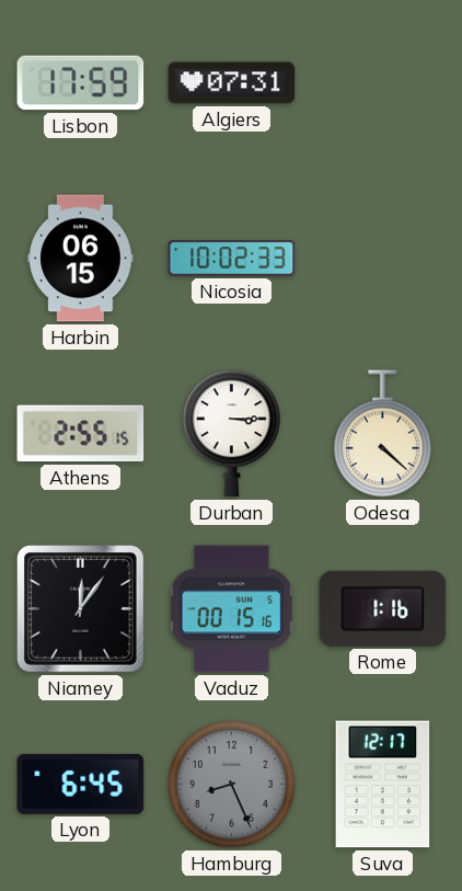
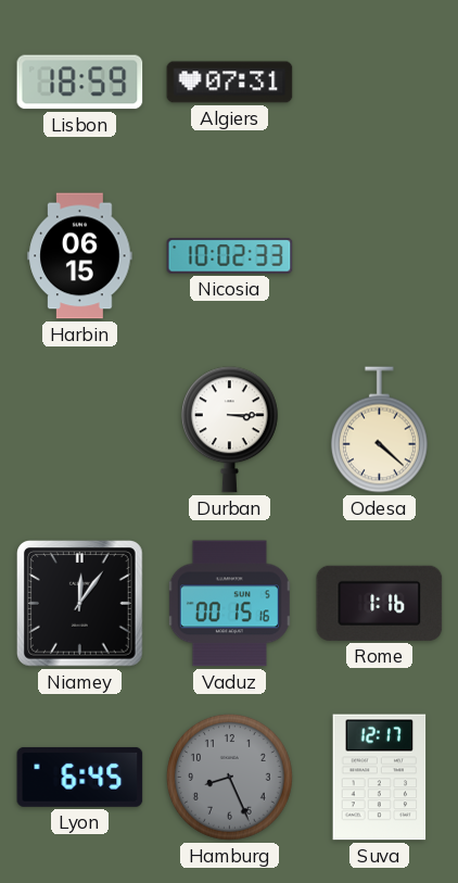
Lisbon: 17:59 -> 18:59
Athens: 2:55 -> none
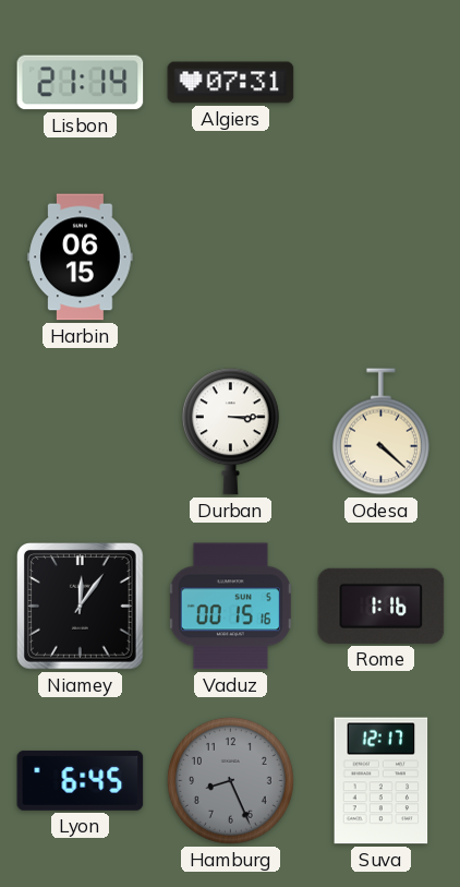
Lisbon: 18:59 -> 21:14
Nicosia: 10:02 -> none
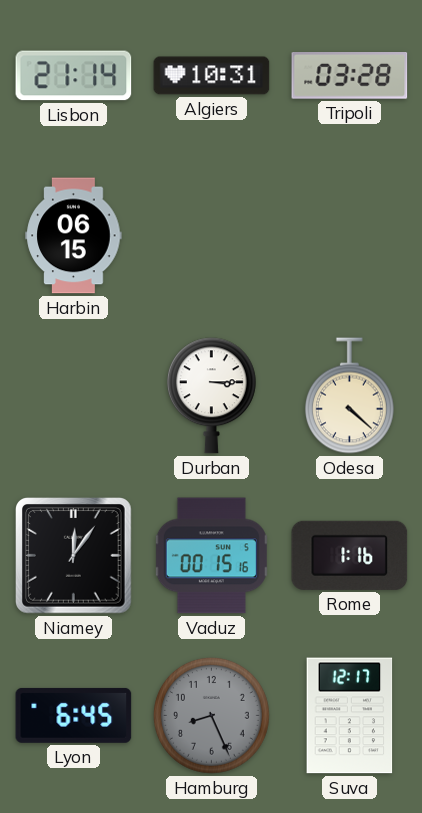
Algiers: 07:31 -> 10:31
Tripoli: none -> 03:28
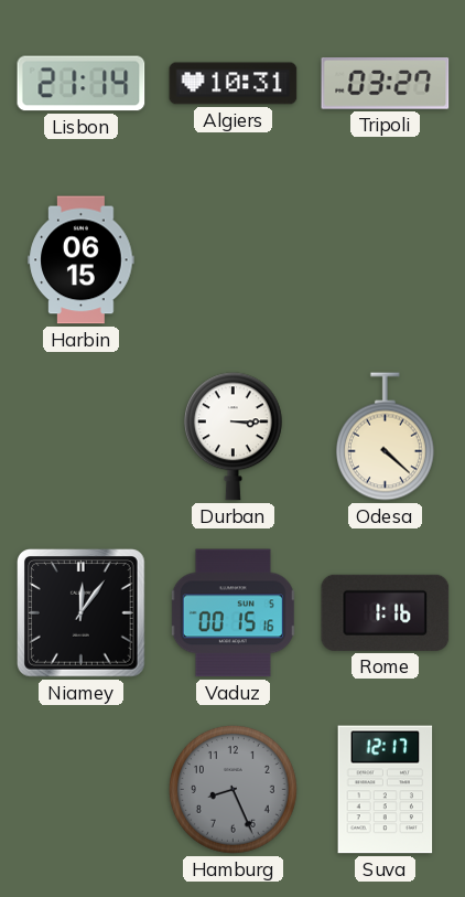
Tripoli: 03:28 -> 03:27
Lyon: 6:45 -> none
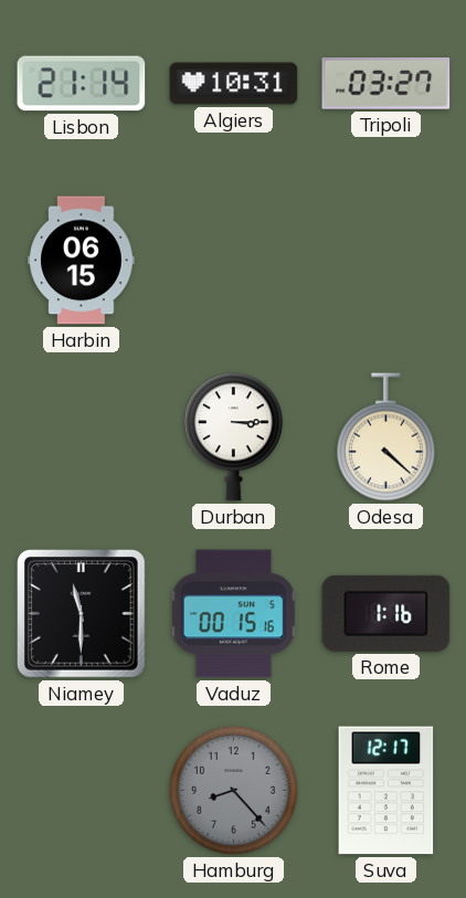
Niamey: 12:06 -> 11:30
Hamburg: 8:26 -> 8:23
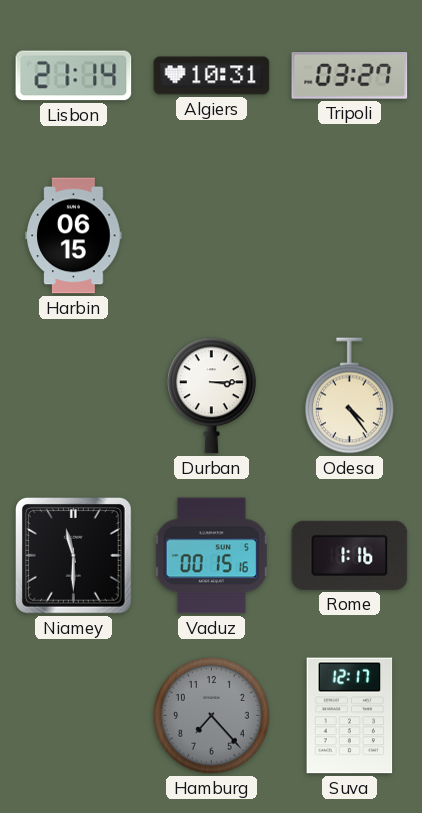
Odesa: 4:22 -> 4:24
Hamburg: 8:23 -> 7:23
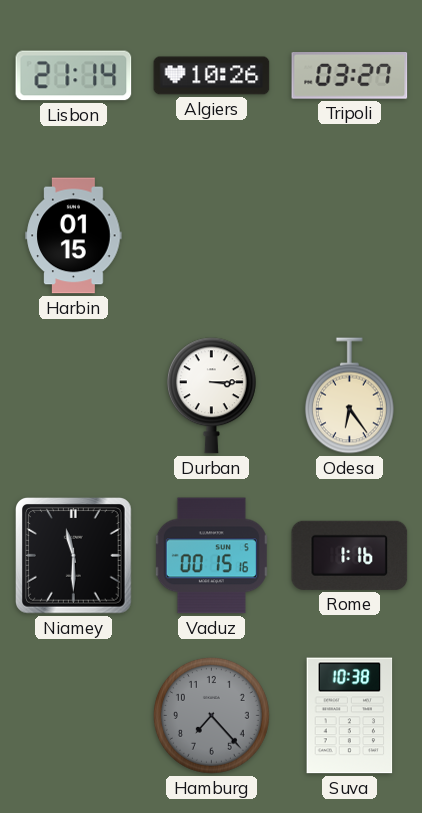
Algiers: 10:31 -> 10:26
Harbin: 06:15 -> 01:15
Odesa: 4:24 -> 6:24
Suva: 12:17 -> 10:38
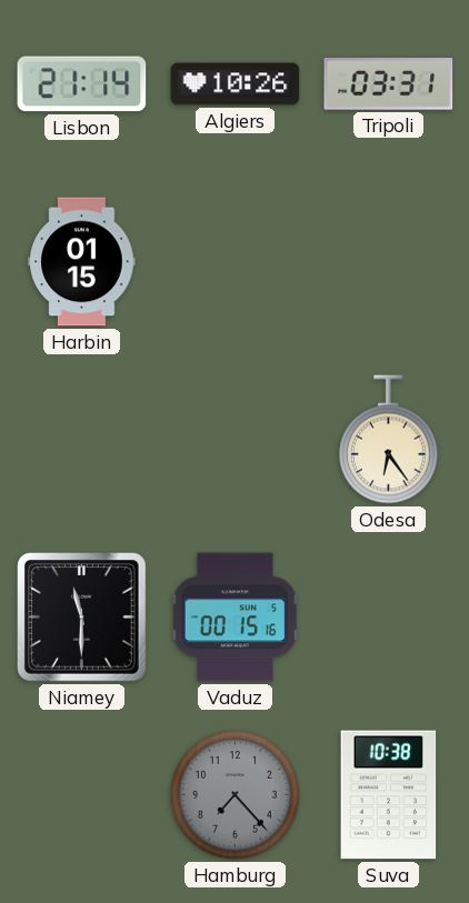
Tripoli: 03:27 -> 03:31
Durban: 3:15 -> none
Rome: 1:16 -> none
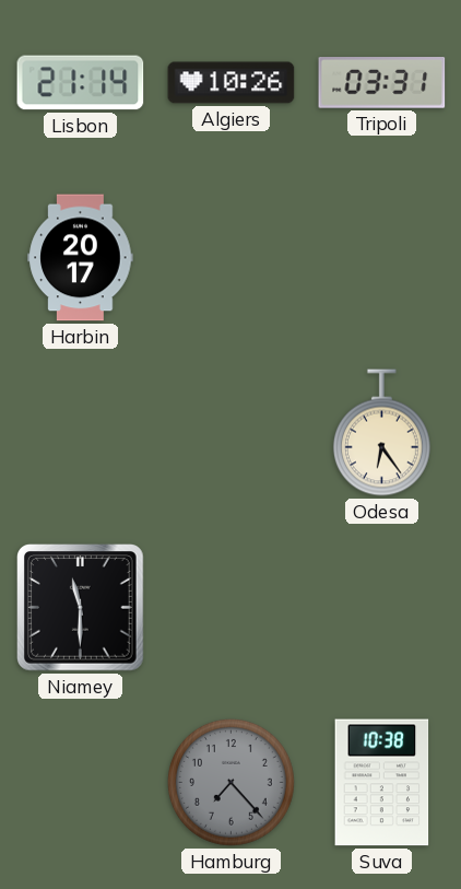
Harbin: 01:15 -> 20:17
Vaduz: 00:15 -> none
